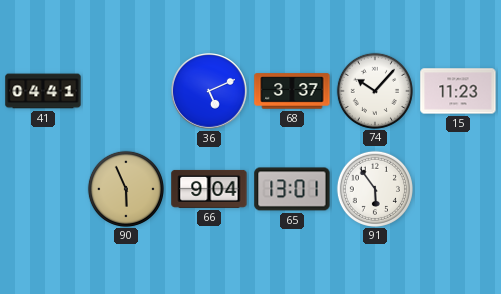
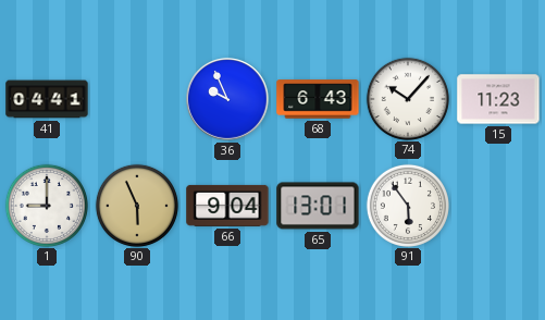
36: 5:11 -> 9:56
68: 3:37 -> 6:43
1: none -> 9:00
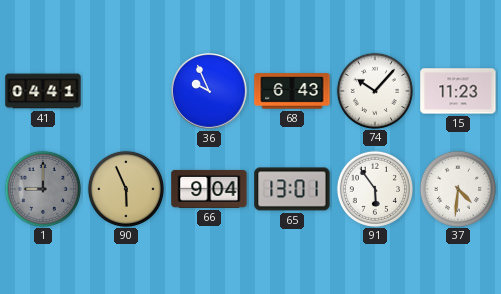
1 dial: white -> grey
37: none -> 4:31
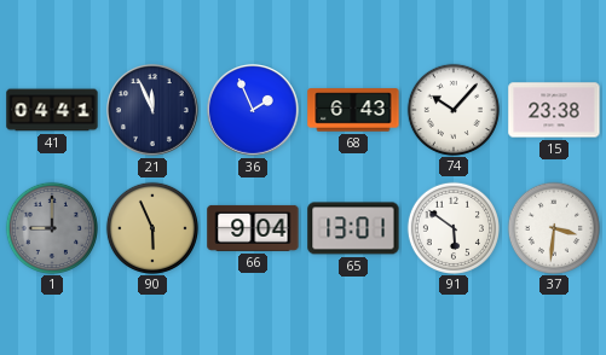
21: none -> 11:56
36: 9:56 -> 1:56
15: 11:23 -> 23:38
91: 5:54 -> 5:51
37: 4:31 -> 3:31
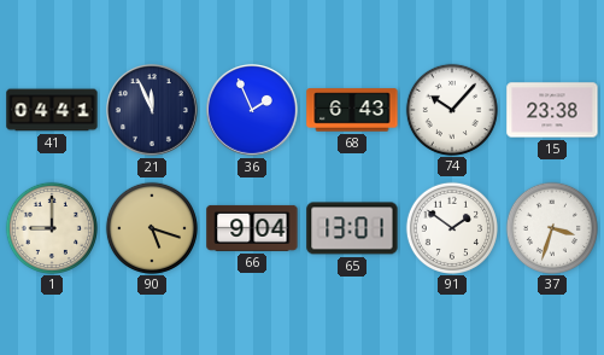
1 dial: grey -> cream
90: 5:56 -> 5:18
91: 5:51 -> 1:51
37: 3:31 -> 3:33
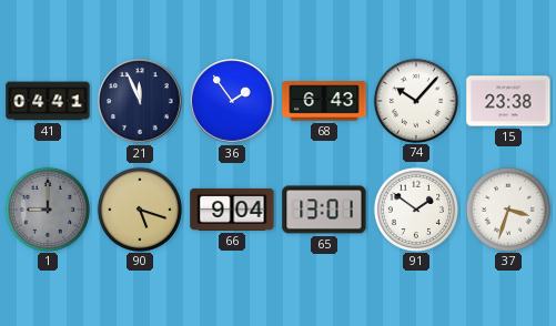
36: 1:56 -> 1:54
1 dial: cream -> grey
